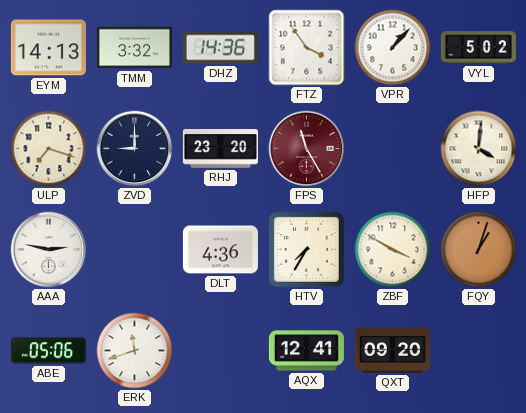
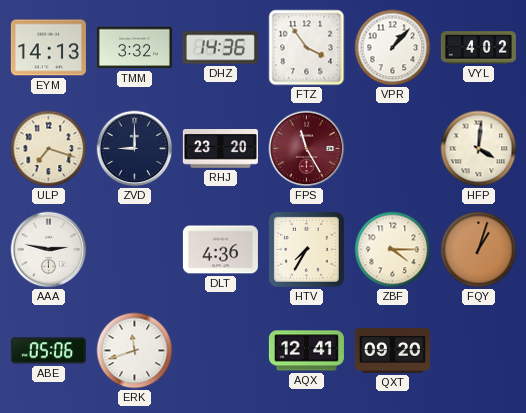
VYL: 5:02 -> 4:02
ZBF: 3:50 -> 4:15
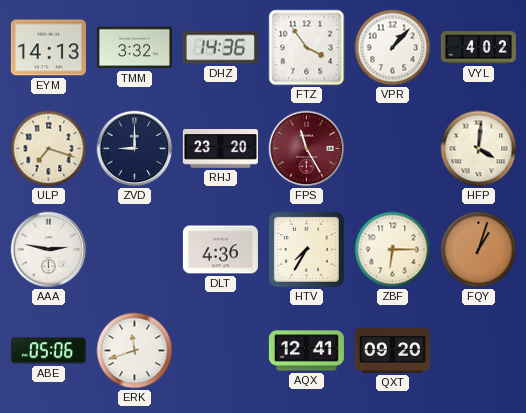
ZBF: 4:15 -> 6:15
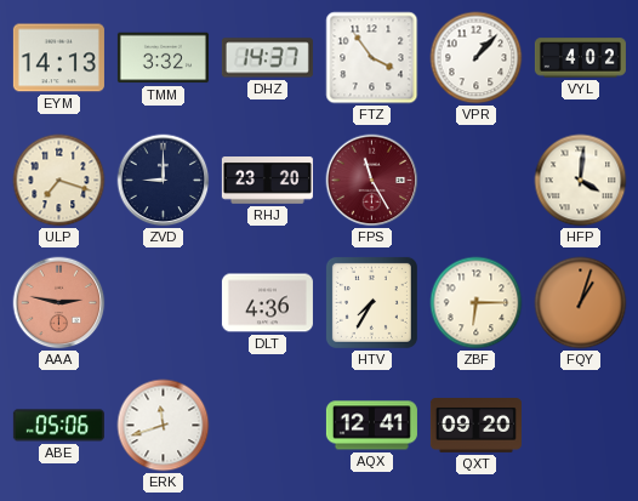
DHZ: 14:36 -> 14:37
AAA dial: white -> salmon
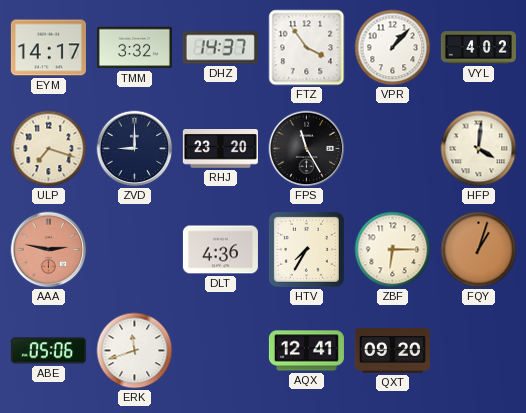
EYM: 14:13 -> 14:17
FPS dial: burgundy -> black
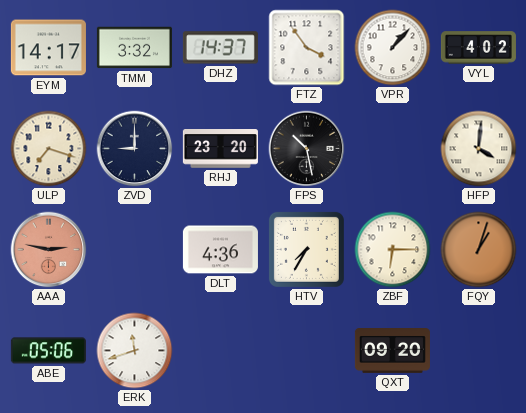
FPS: 11:25 -> 10:28
AQX: 12:41 -> none
